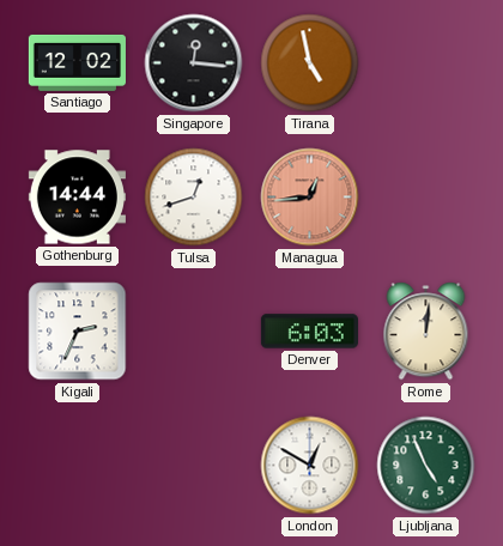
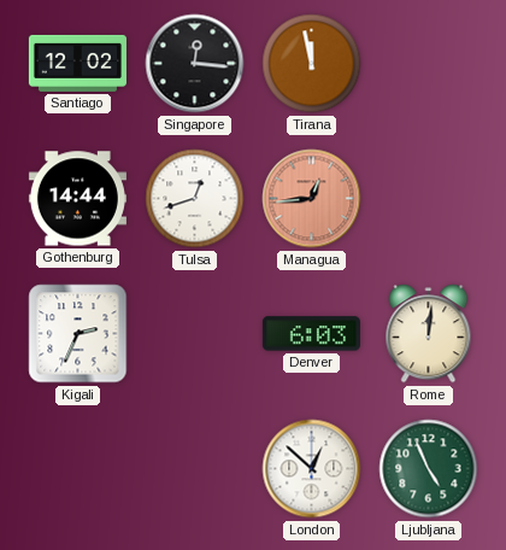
Tirana: 4:58 -> 11:58
London: 12:50 -> 12:52
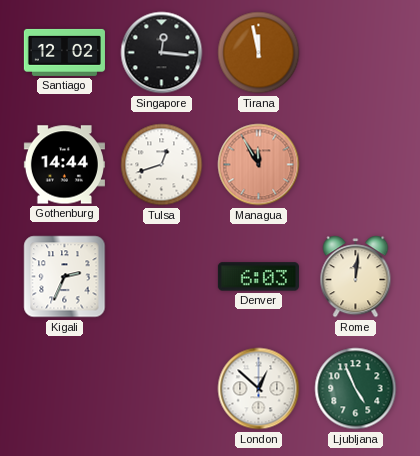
Managua: 12:44 -> 11:55
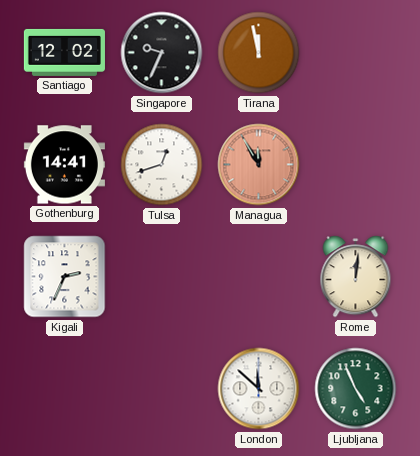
Singapore: 12:16 -> 9:34
Gothenburg: 14:44 -> 14:41
Denver: 6:03 -> none
London: 12:52 -> 11:52
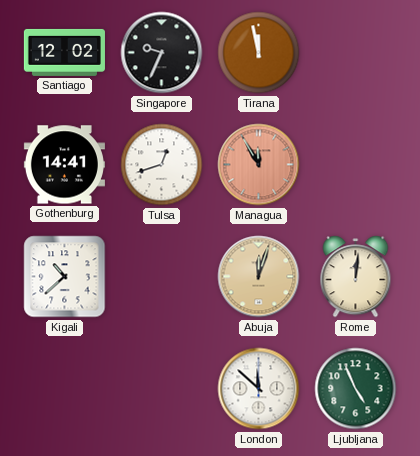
Kigali: 2:34 -> 10:38
Abuja: none -> 12:03
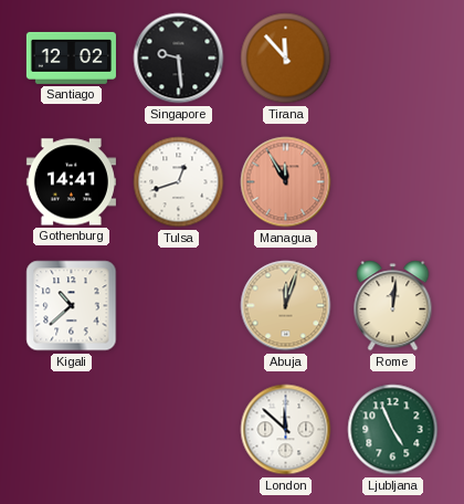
Singapore: 9:34 -> 9:29
Tirana: 11:58 -> 11:53
